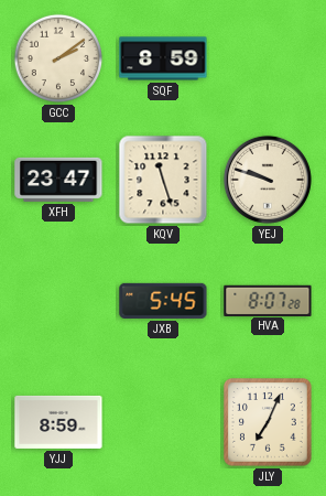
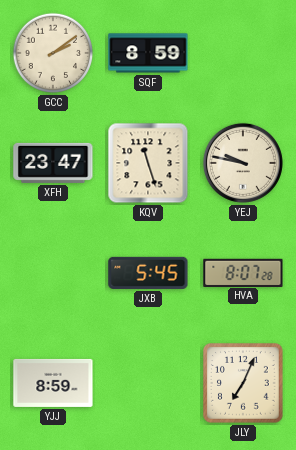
YEJ: 9:48 -> 9:47
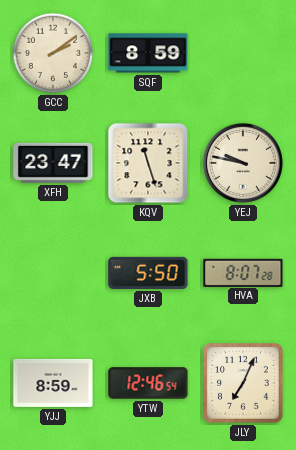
JXB: 5:45 -> 5:50
YTW: none -> 12:46
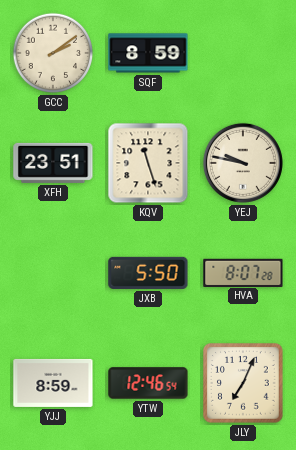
XFH: 23:47 -> 23:51
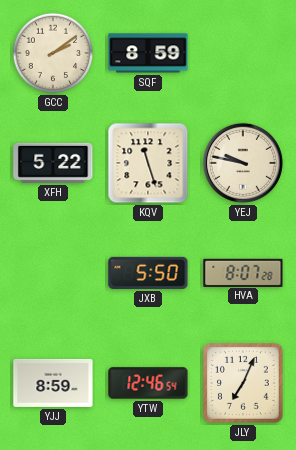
XFH: 23:51 -> 5:22
